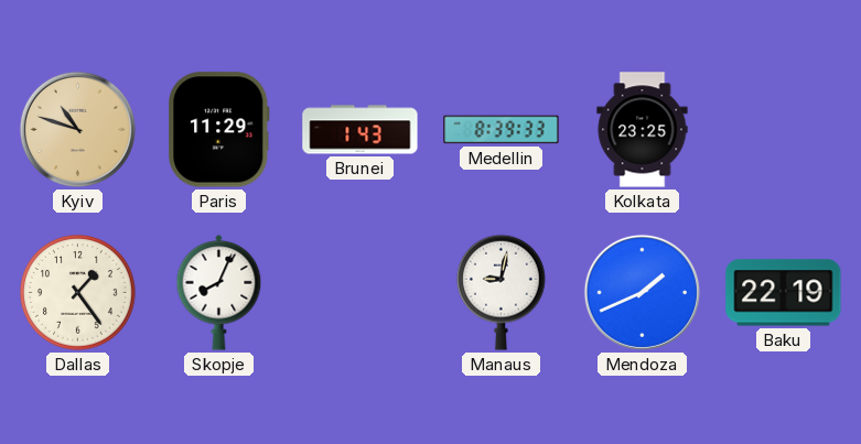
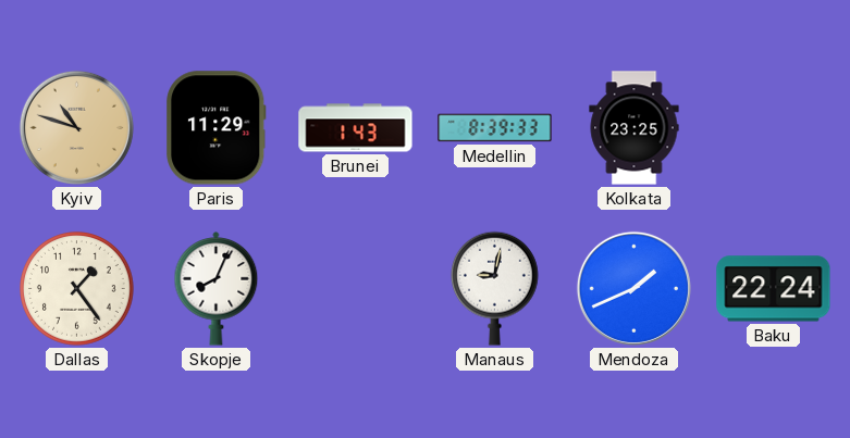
Baku: 22:19 -> 22:24
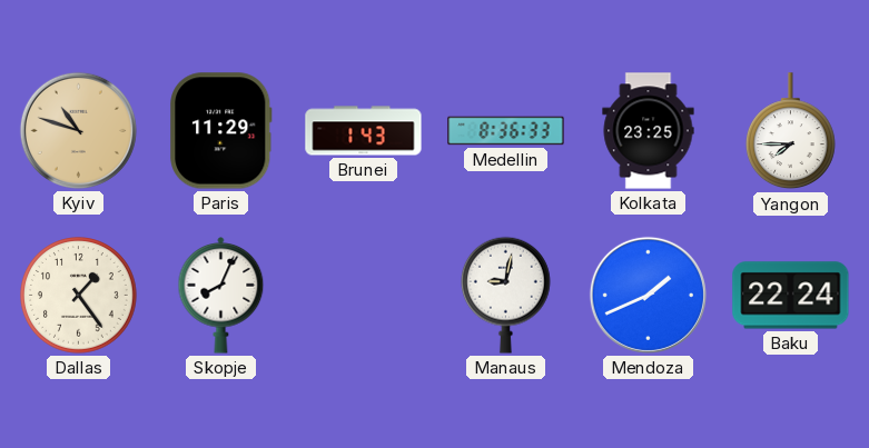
Medellin: 8:39 -> 8:36
Yangon: none -> 7:45
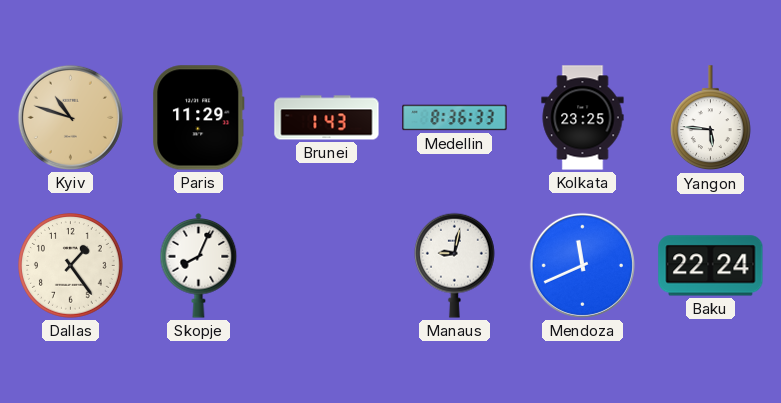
Yangon: 7:45 -> 5:46
Mendoza: 1:41 -> 11:41
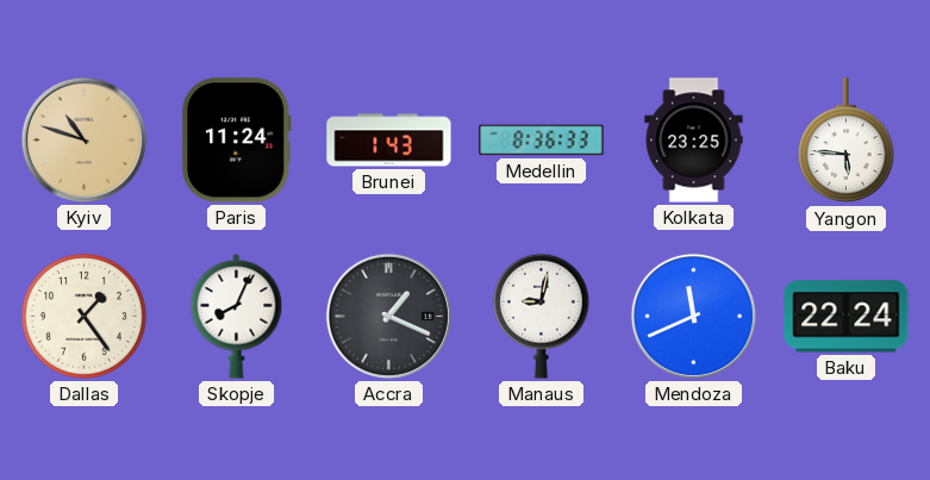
Paris: 11:29 -> 11:24
Accra: none -> 1:19
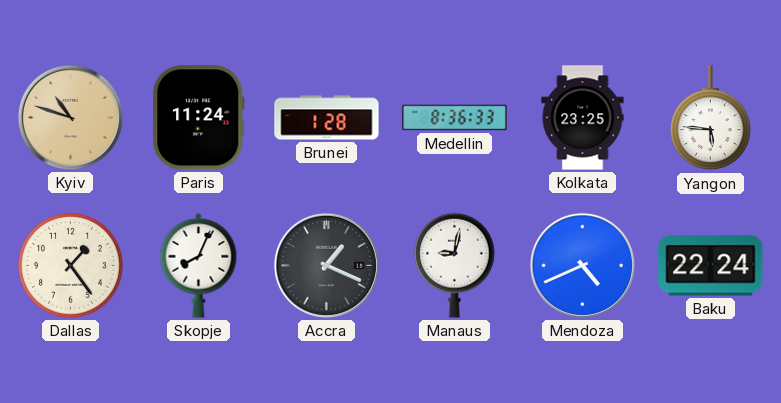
Brunei: 1:43 -> 1:28
Mendoza: 11:41 -> 4:41
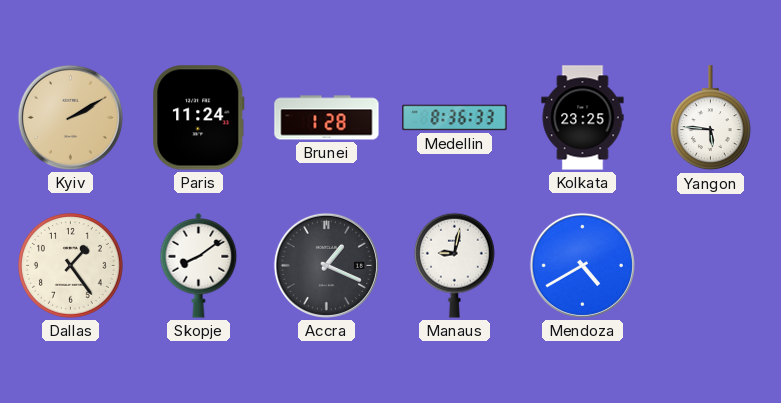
Kyiv: 10:48 -> 2:10
Skopje: 8:04 -> 8:09
Mendoza: 4:41 -> 4:40
Baku: 22:24 -> none
